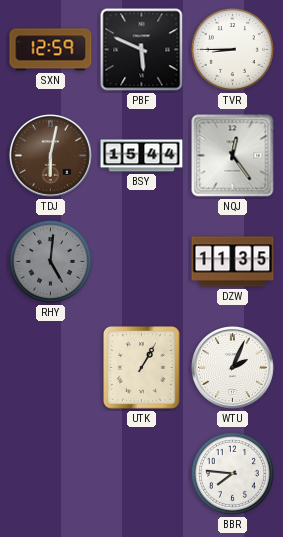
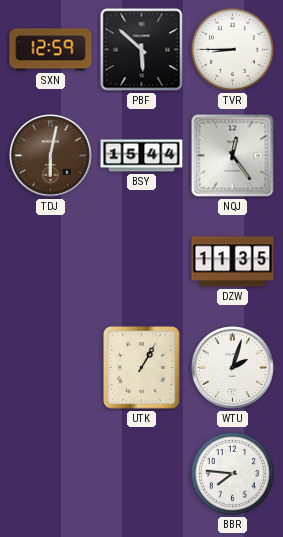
PBF: 5:49 -> 5:52
RHY: 5:01 -> none
WTU: 2:04 -> 2:03
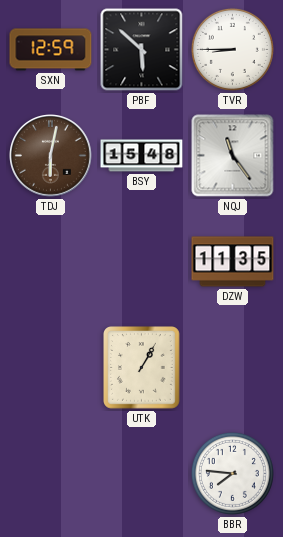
BSY: 15:44 -> 15:48
NQJ: 12:24 -> 11:24
WTU: 2:03 -> none
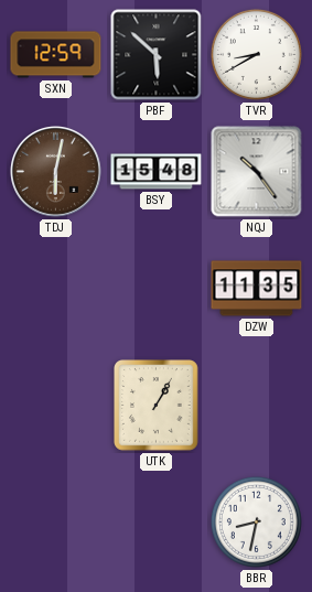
TVR: 8:45 -> 8:40
NQJ: 11:24 -> 10:24
BBR: 7:46 -> 8:32
